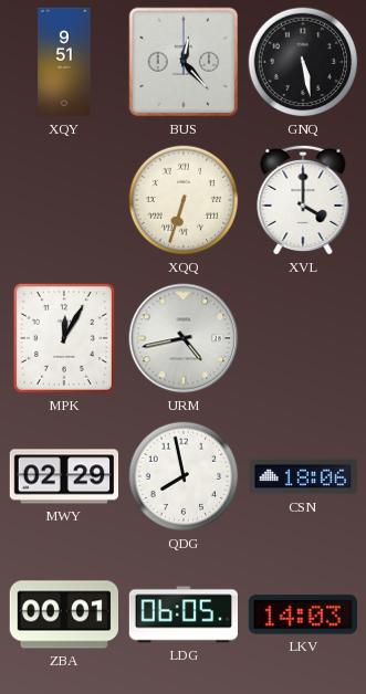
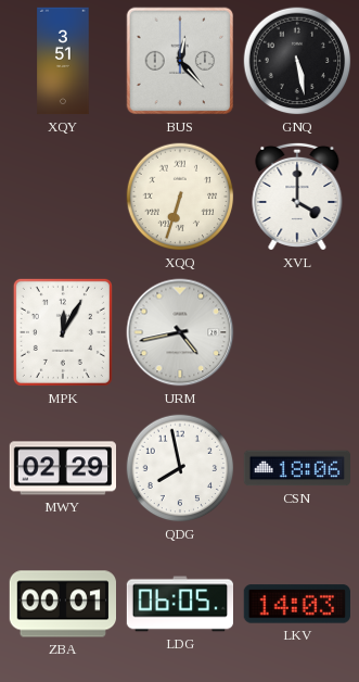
XQY: 9:51 -> 3:51
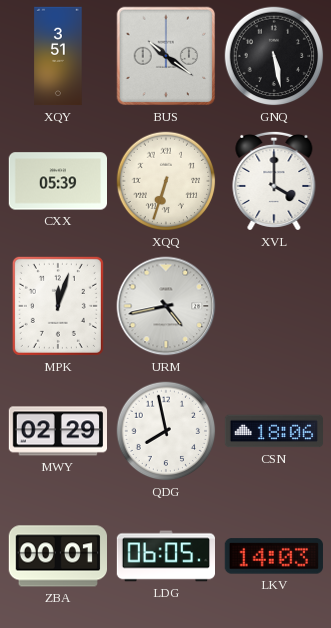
BUS: 12:23 -> 10:21
CXX: none -> 05:39
MPK: 12:05 -> 12:03
